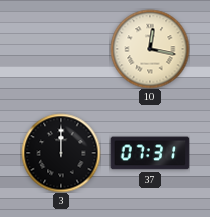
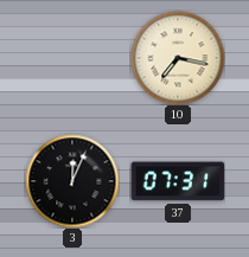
10: 12:17 -> 7:17
3: 12:00 -> 12:04
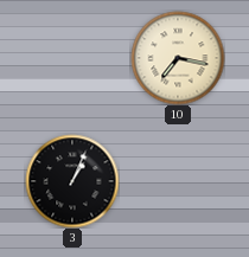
3: 12:04 -> 1:04
37: 07:31 -> none
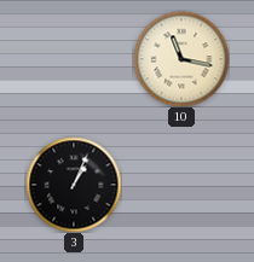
10: 7:17 -> 11:17
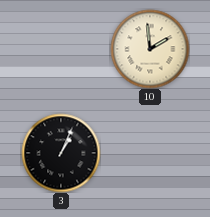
10: 11:17 -> 1:59
